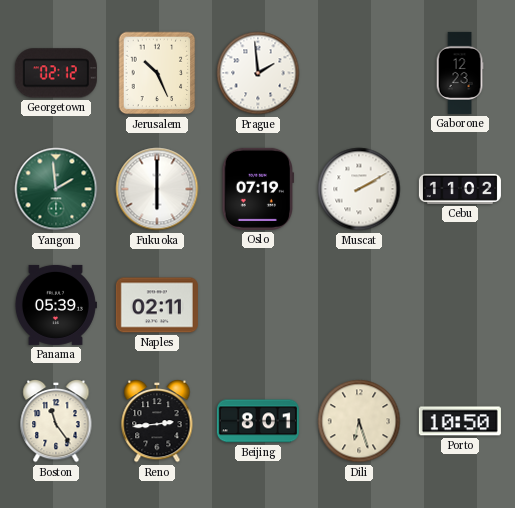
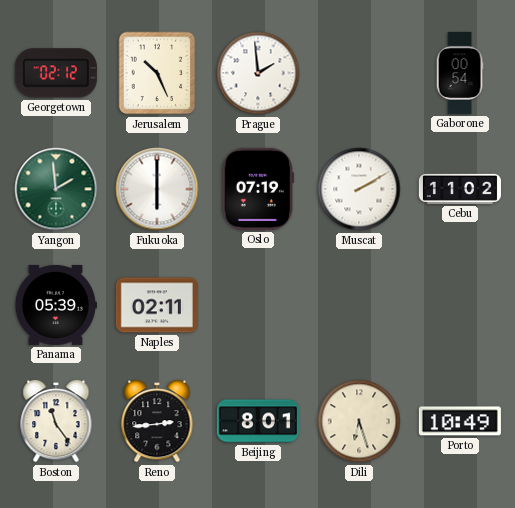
Gaborone: 12:23 -> 00:54
Porto: 10:50 -> 10:49
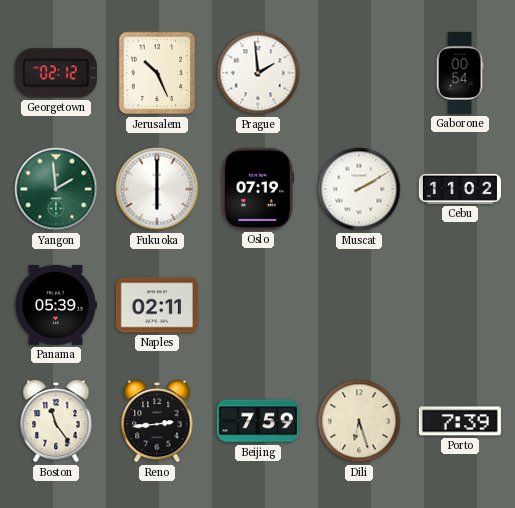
Beijing: 8:01 -> 7:59
Porto: 10:49 -> 7:39
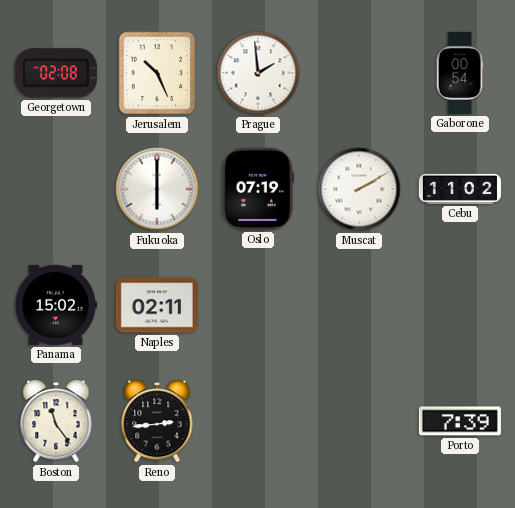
Georgetown: 02:12 -> 02:08
Yangon: 1:59 -> none
Panama: 05:39 -> 15:02
Beijing: 7:59 -> none
Dili: 6:27 -> none
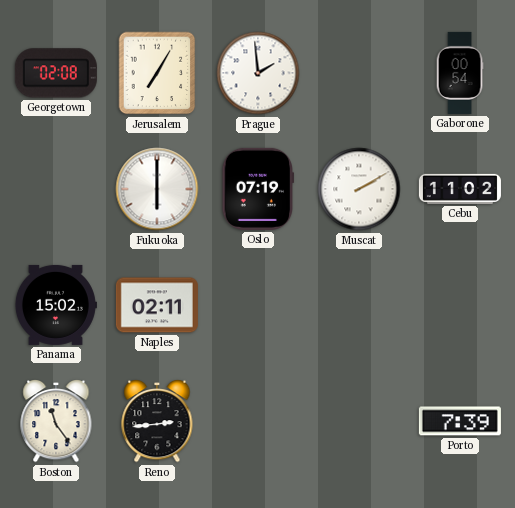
Jerusalem: 10:26 -> 7:05
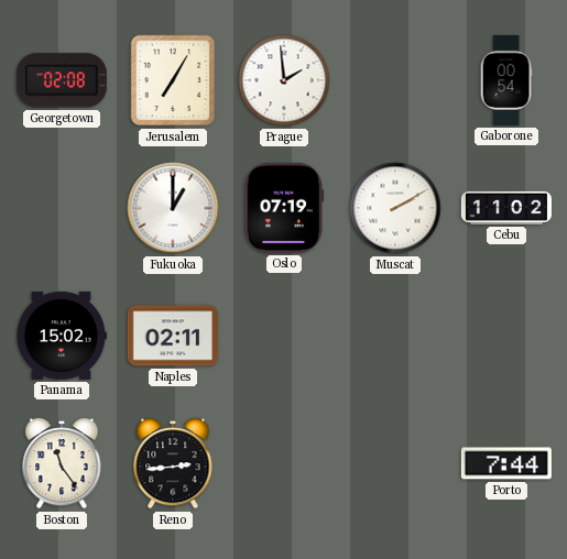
Fukuoka: 6:00 -> 1:00
Porto: 7:39 -> 7:44
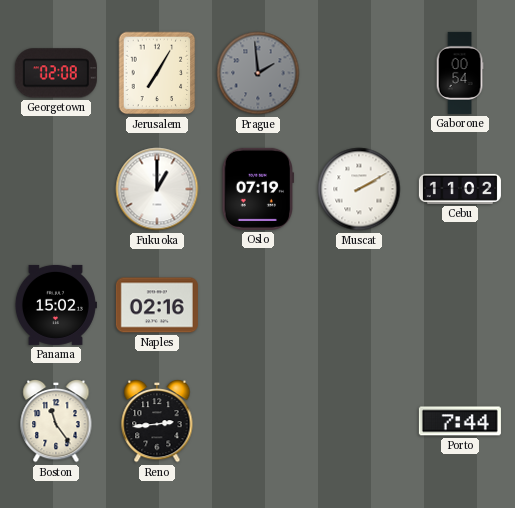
Prague dial: white -> grey
Naples: 02:11 -> 02:16
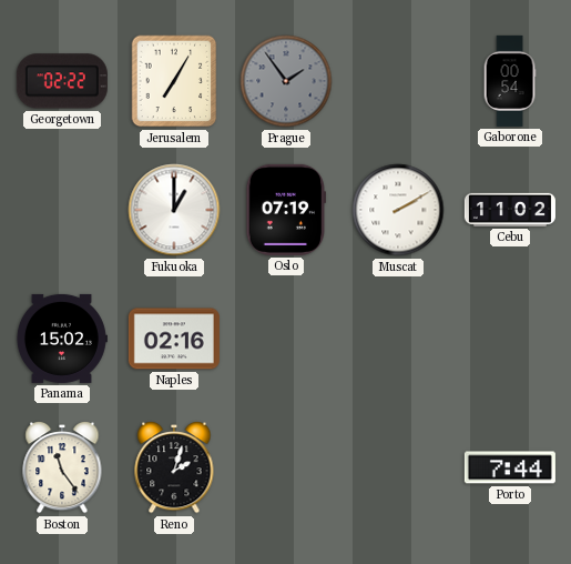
Georgetown: 02:08 -> 02:22
Prague: 1:59 -> 1:54
Reno: 2:44 -> 2:03
